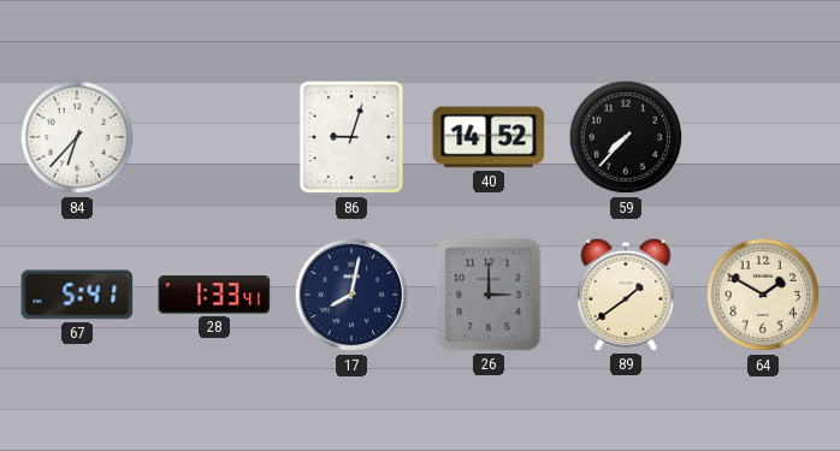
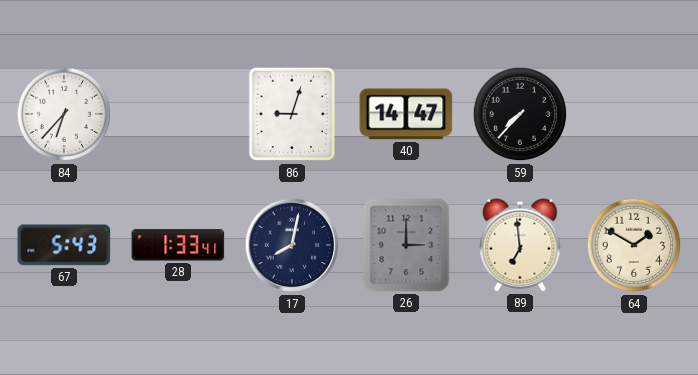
40: 14:52 -> 14:47
67: 5:41 -> 5:43
89: 1:39 -> 6:59
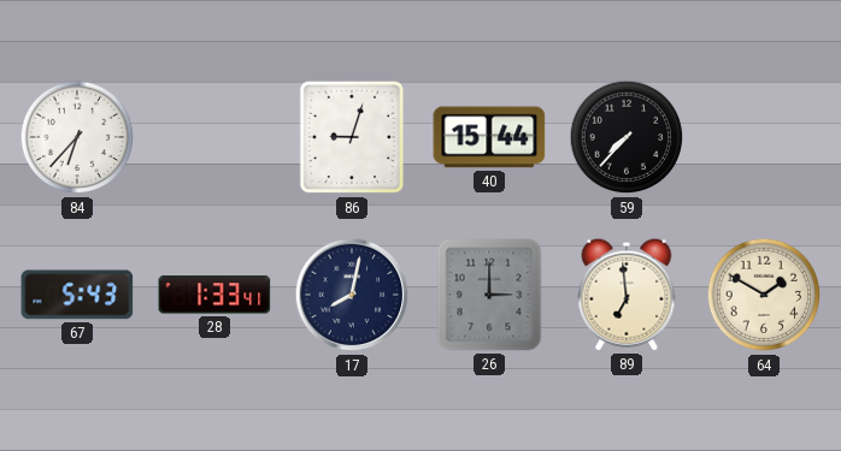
40: 14:47 -> 15:44
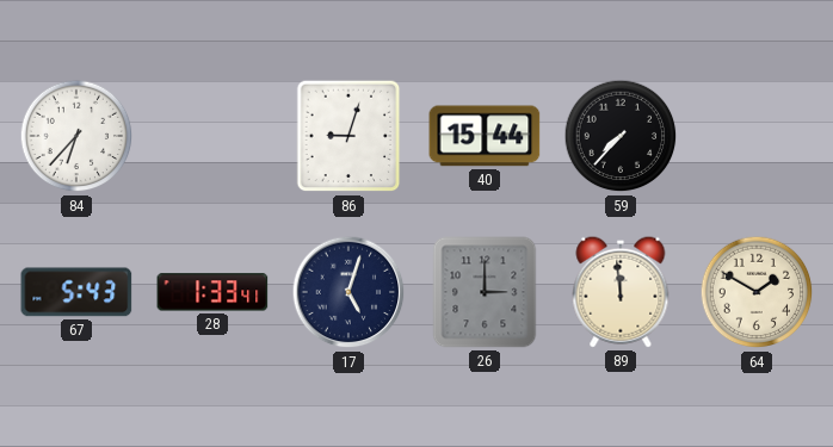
17: 8:02 -> 5:03
89: 6:59 -> 11:59
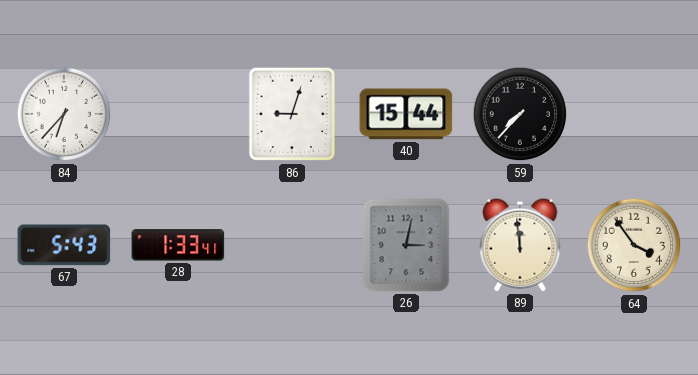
17: 5:03 -> none
26: 3:00 -> 3:02
64: 1:50 -> 3:54
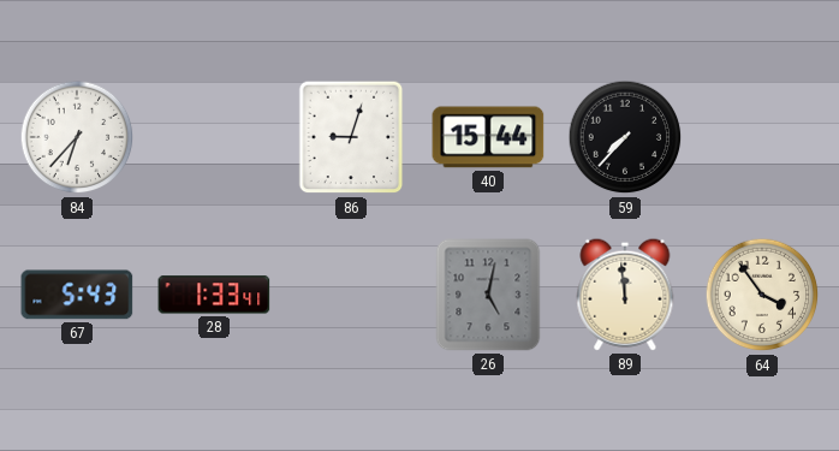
26: 3:02 -> 5:02
